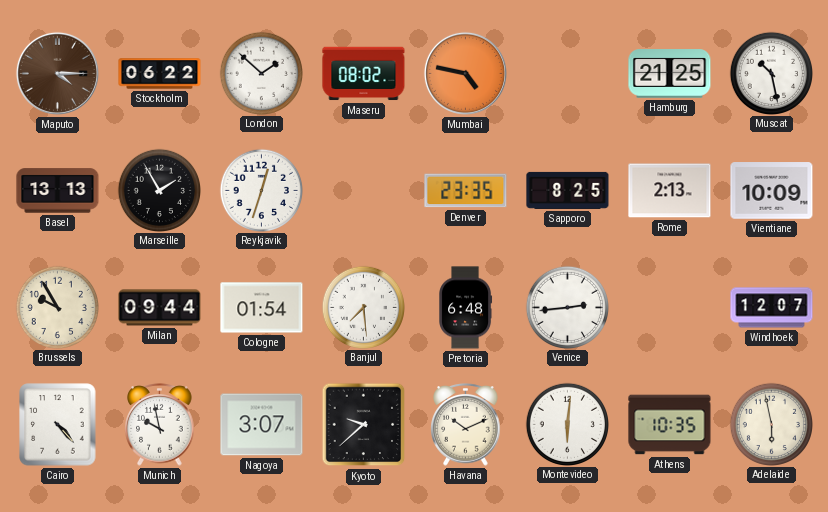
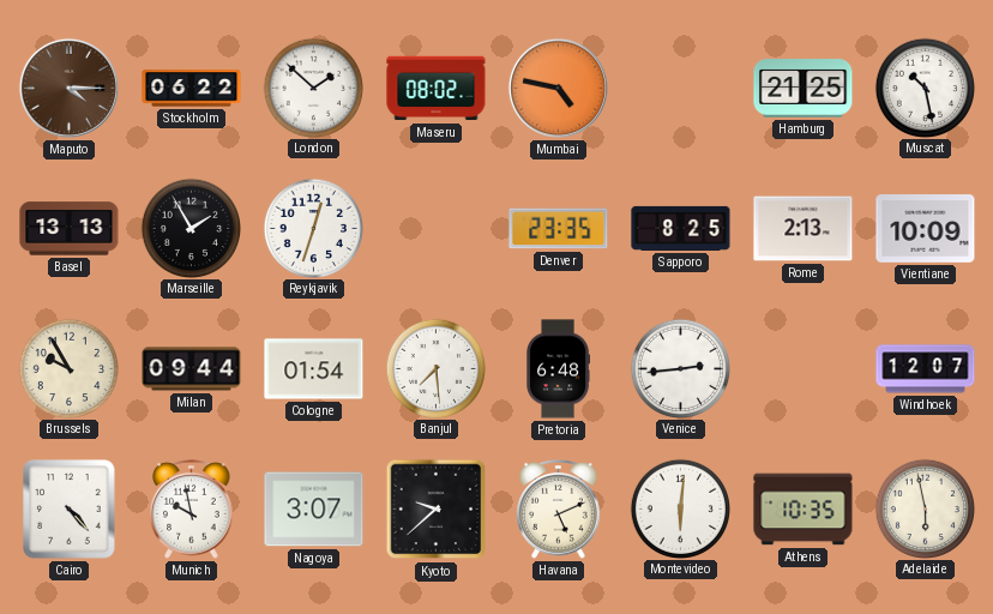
Havana: 10:11 -> 5:11
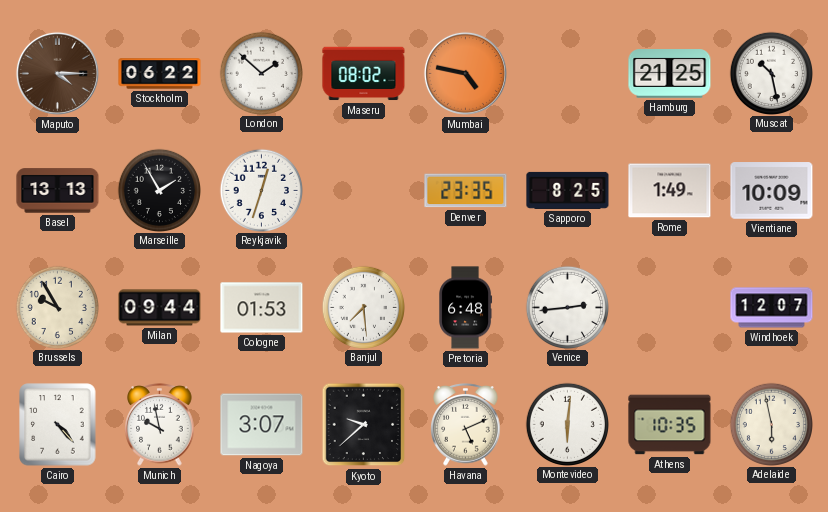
Rome: 2:13 -> 1:49
Cologne: 01:54 -> 01:53
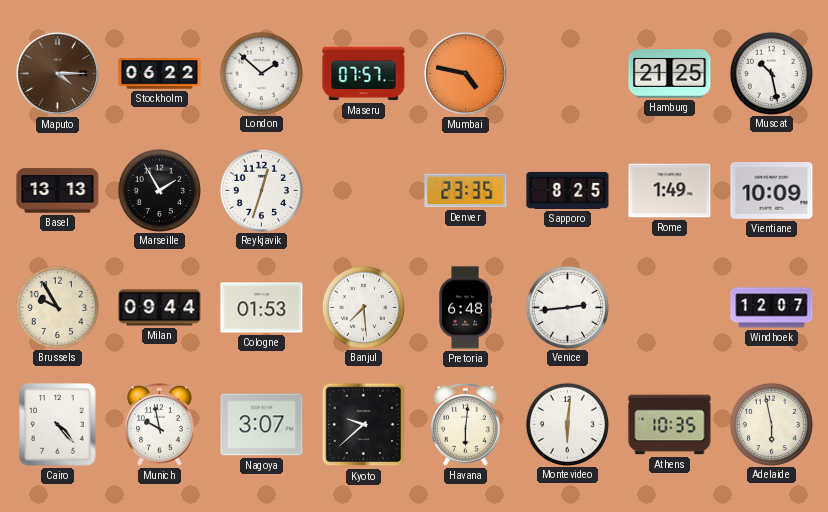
Maseru: 08:02 -> 07:57
Havana: 5:11 -> 6:01
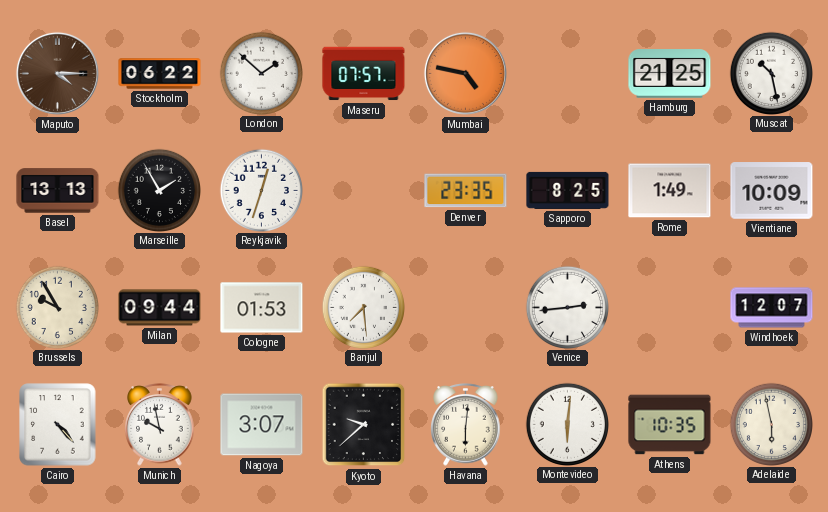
Pretoria: 6:48 -> none
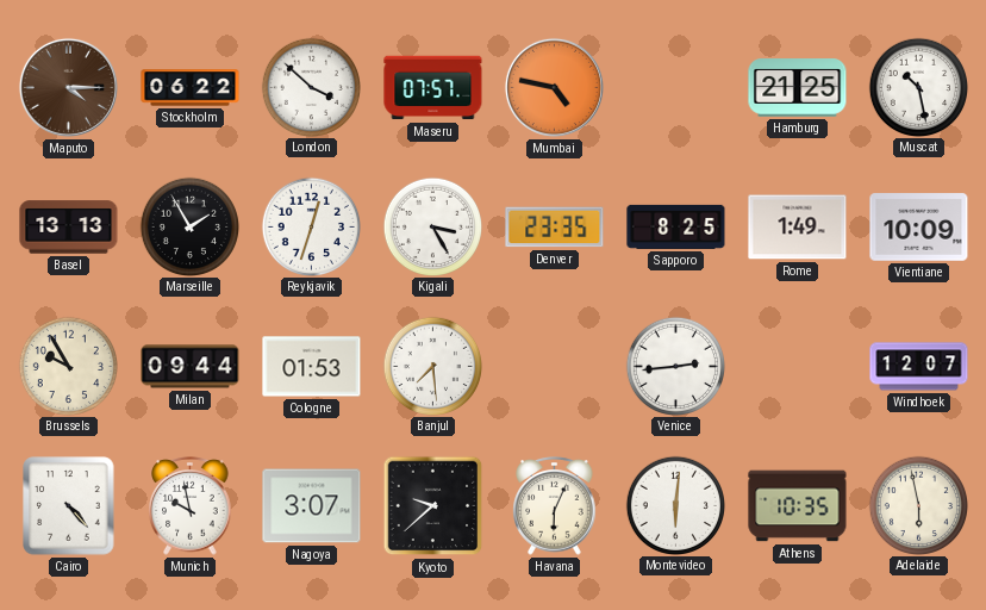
London: 1:52 -> 3:52
Kigali: none -> 3:25
Havana: 6:01 -> 6:04
